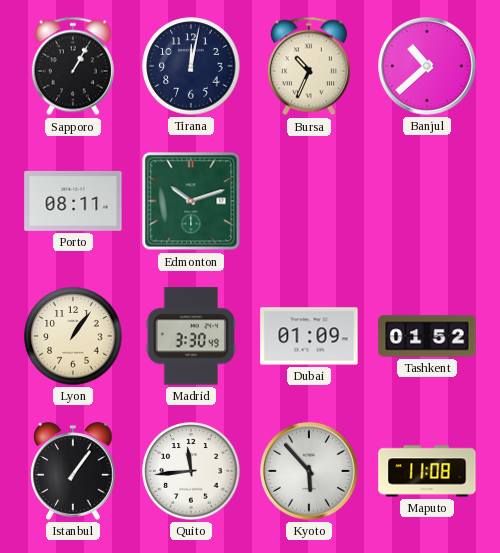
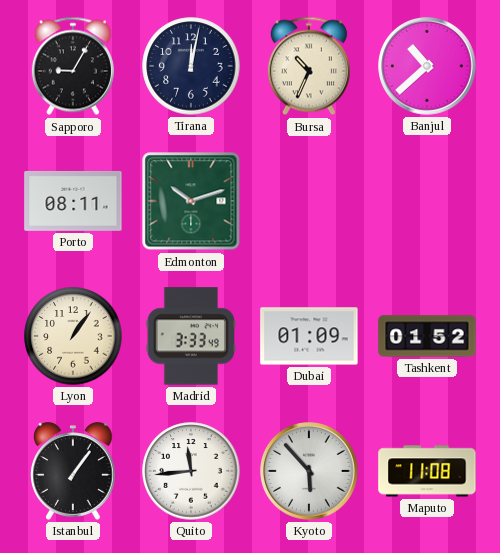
Sapporo: 1:05 -> 9:05
Madrid: 3:30 -> 3:33
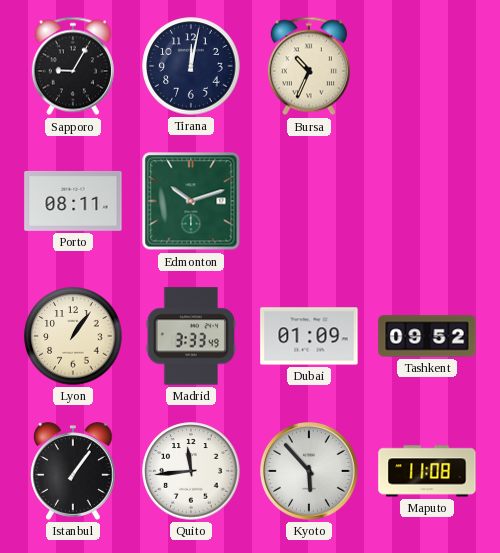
Banjul: 10:38 -> none
Tashkent: 01:52 -> 09:52
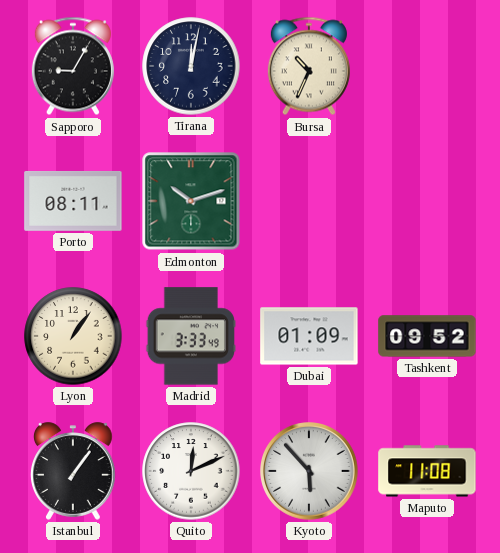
Quito: 11:44 -> 12:11
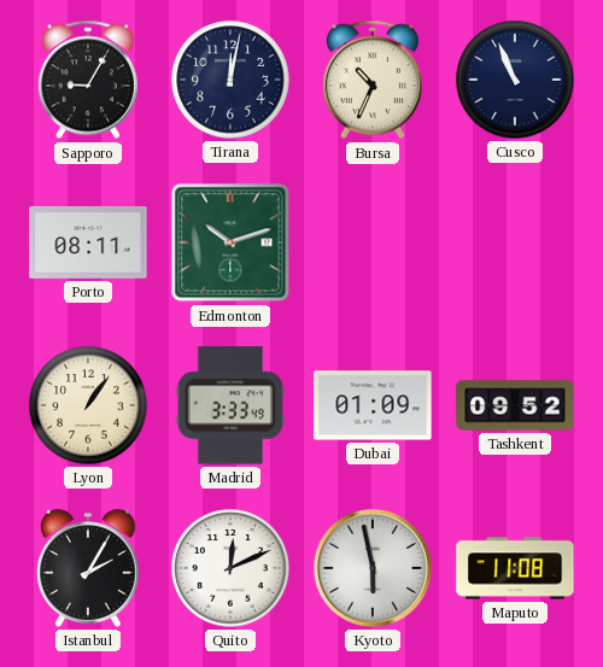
Cusco: none -> 10:56
Istanbul: 1:06 -> 2:05
Kyoto: 5:53 -> 5:58
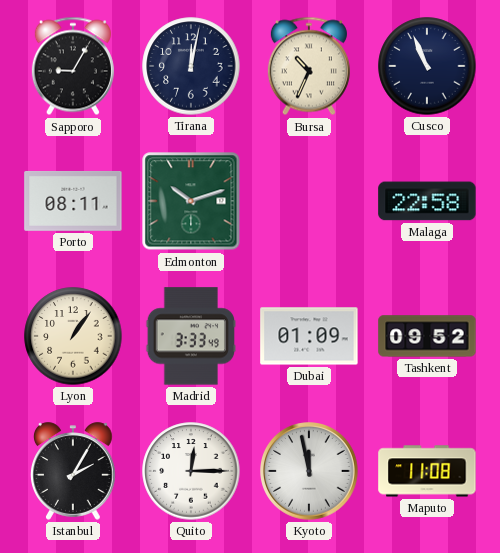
Malaga: none -> 22:58
Quito: 12:11 -> 12:15
Kyoto: 5:58 -> 11:58
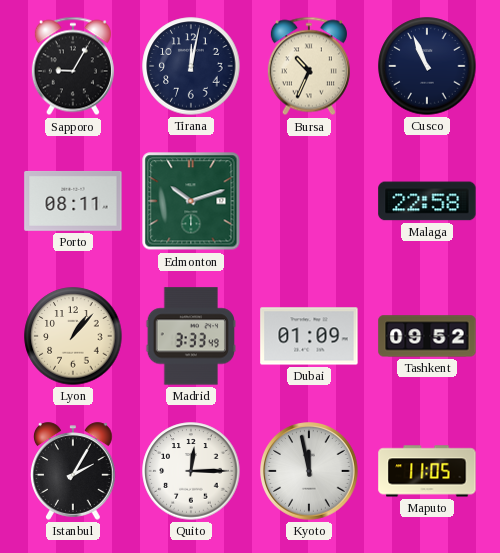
Lyon: 1:06 -> 1:07
Maputo: 11:08 -> 11:05
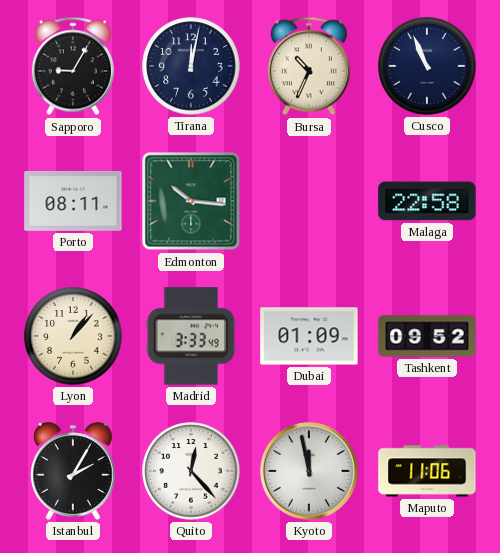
Edmonton: 10:12 -> 10:16
Quito: 12:15 -> 12:23
Maputo: 11:05 -> 11:06
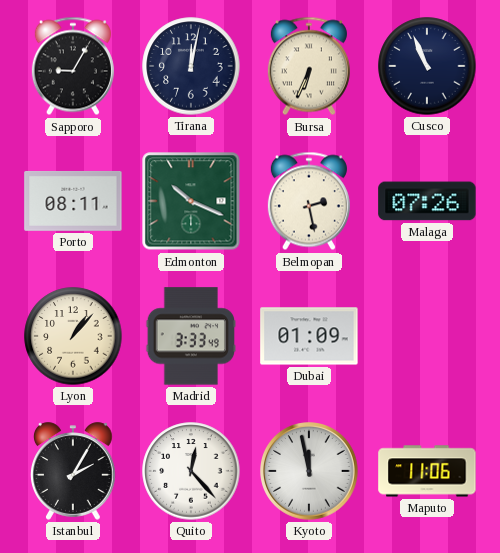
Bursa: 10:34 -> 6:34
Edmonton: 10:16 -> 10:19
Belmopan: none -> 2:28
Malaga: 22:58 -> 07:26
Tashkent: 09:52 -> none
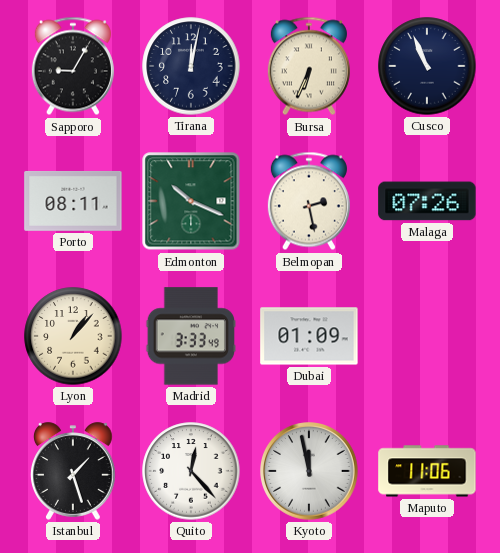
Istanbul: 2:05 -> 1:27
